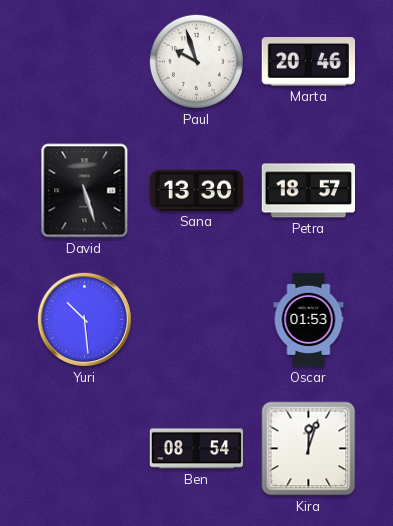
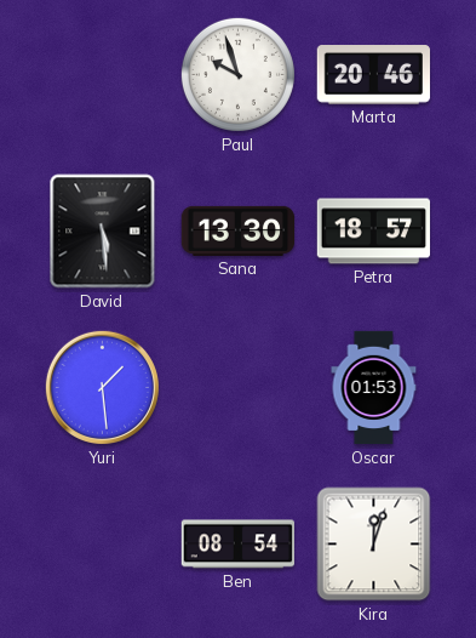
David: 5:27 -> 5:29
Yuri: 10:29 -> 1:29
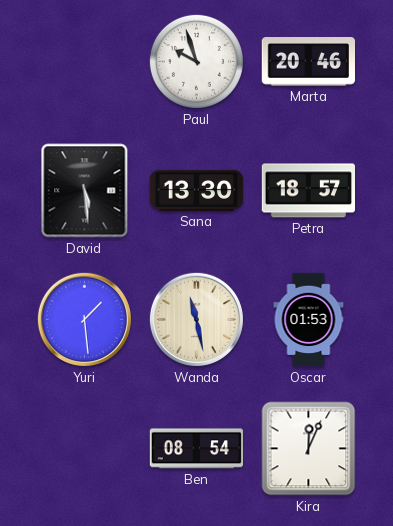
Wanda: none -> 11:28
Kira: 12:03 -> 12:04
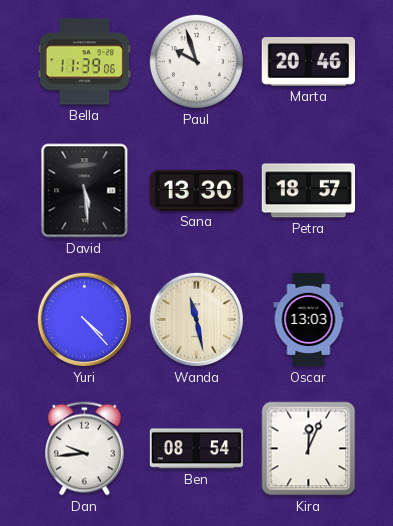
Bella: none -> 11:39
Yuri: 1:29 -> 4:23
Oscar: 01:53 -> 13:03
Dan: none -> 9:44
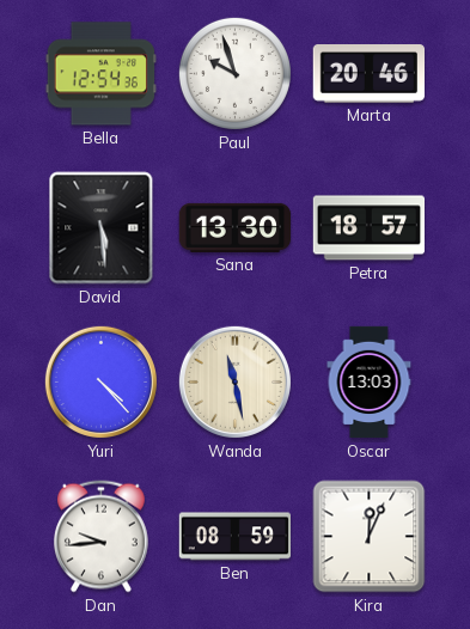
Bella: 11:39 -> 12:54
Ben: 08:54 -> 08:59
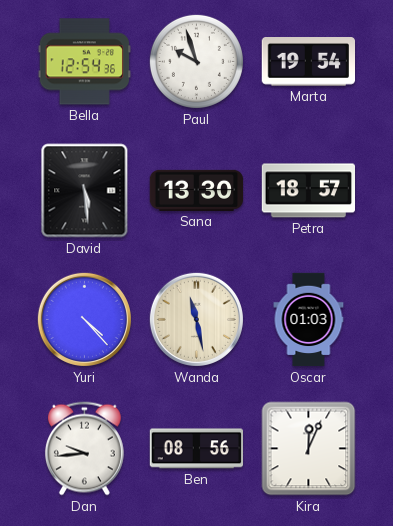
Marta: 20:46 -> 19:54
Oscar: 13:03 -> 01:03
Ben: 08:59 -> 08:56
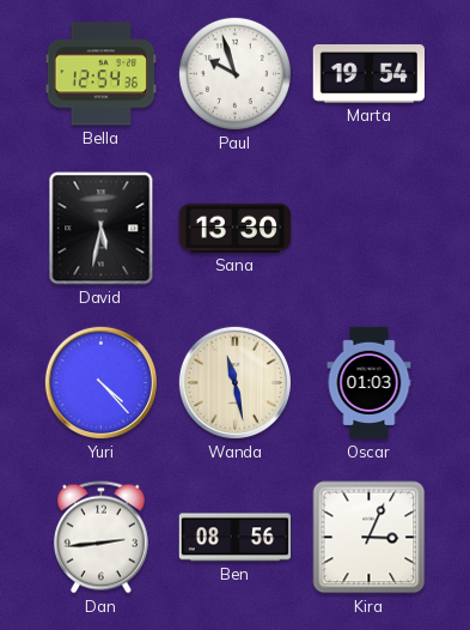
David: 5:29 -> 5:32
Petra: 18:57 -> none
Dan: 9:44 -> 2:44
Kira: 12:04 -> 3:04
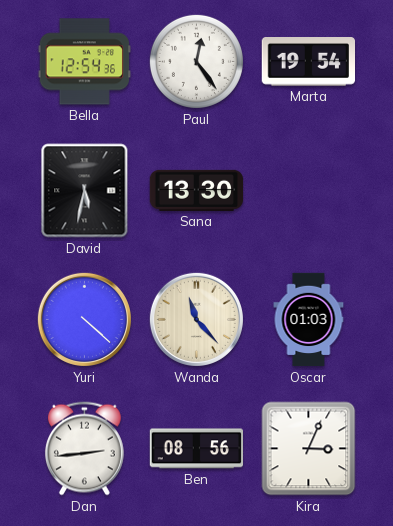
Paul: 9:57 -> 12:24
Yuri: 4:23 -> 4:22
Wanda: 11:28 -> 11:23
